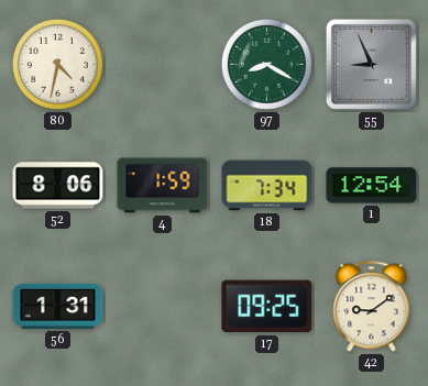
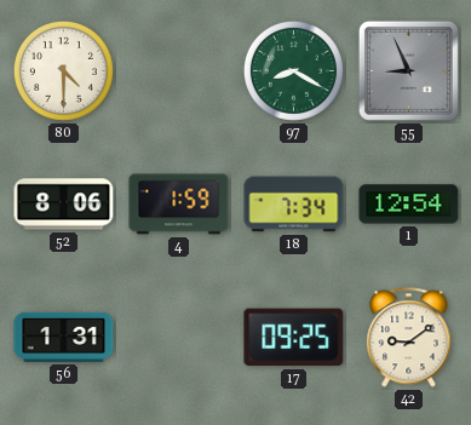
80: 4:32 -> 4:30
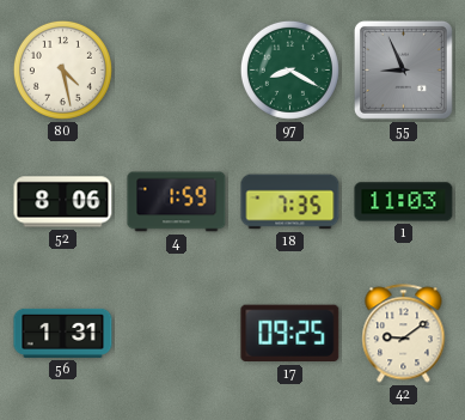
80: 4:30 -> 4:28
18: 7:34 -> 7:35
1: 12:54 -> 11:03
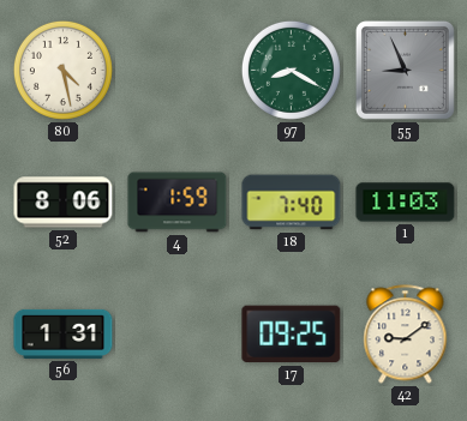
18: 7:35 -> 7:40
